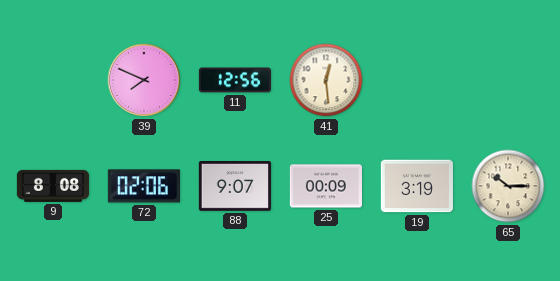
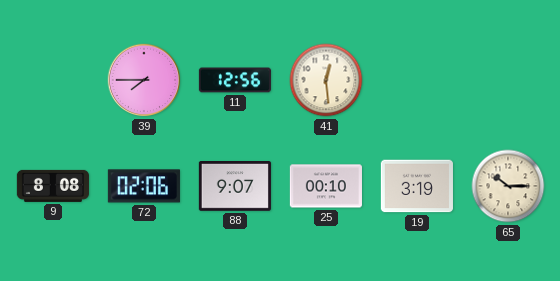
39: 7:49 -> 7:45
25: 00:09 -> 00:10
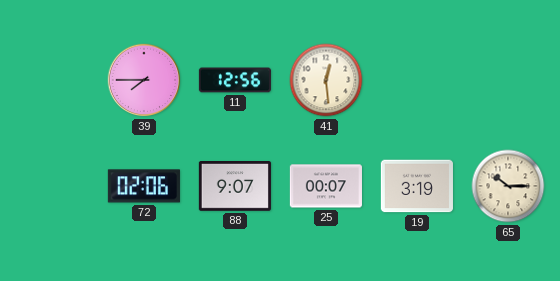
9: 8:08 -> none
25: 00:10 -> 00:07
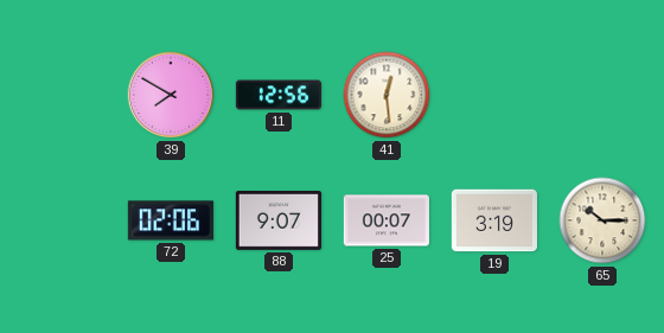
39: 7:45 -> 7:50
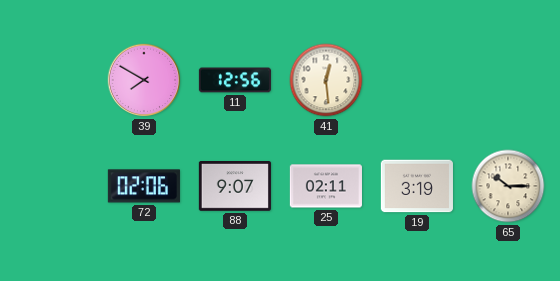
25: 00:07 -> 02:11
